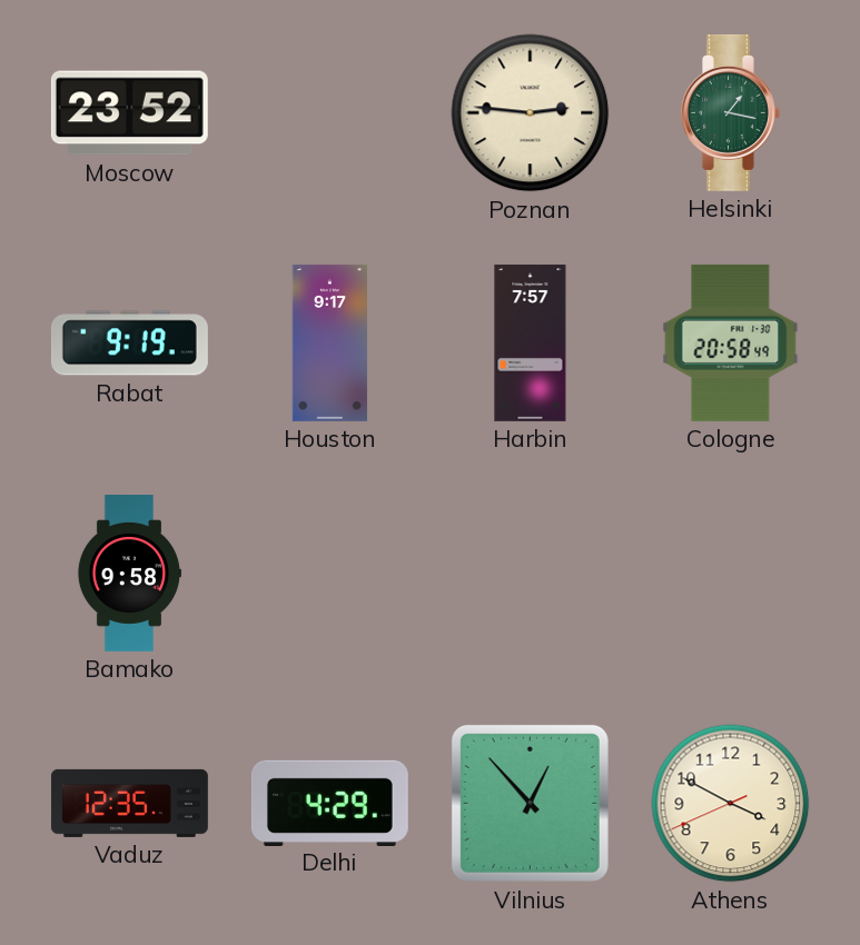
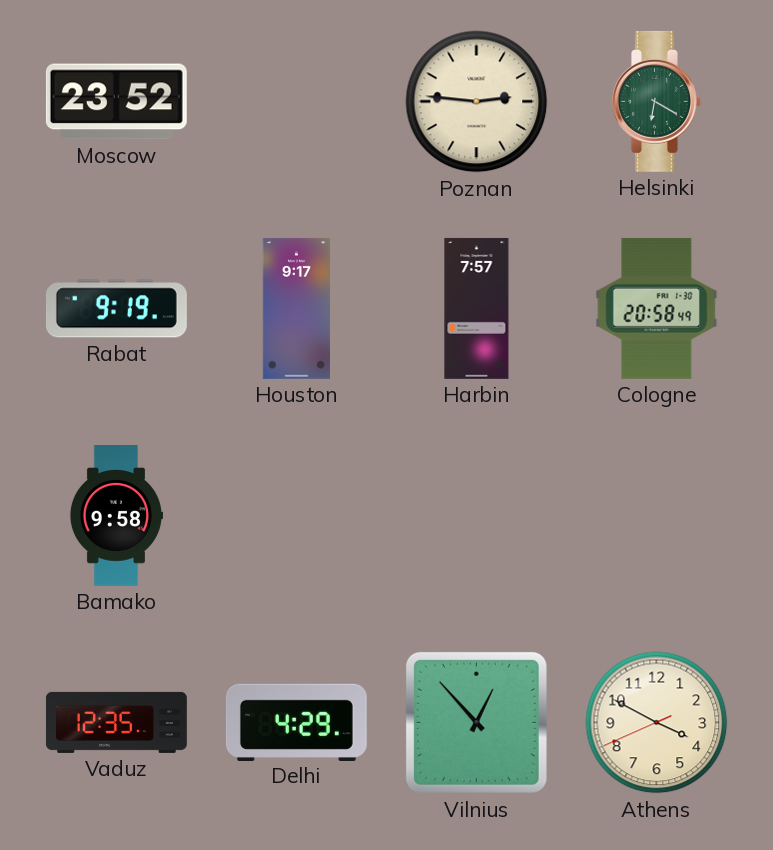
Helsinki: 1:17 -> 6:20
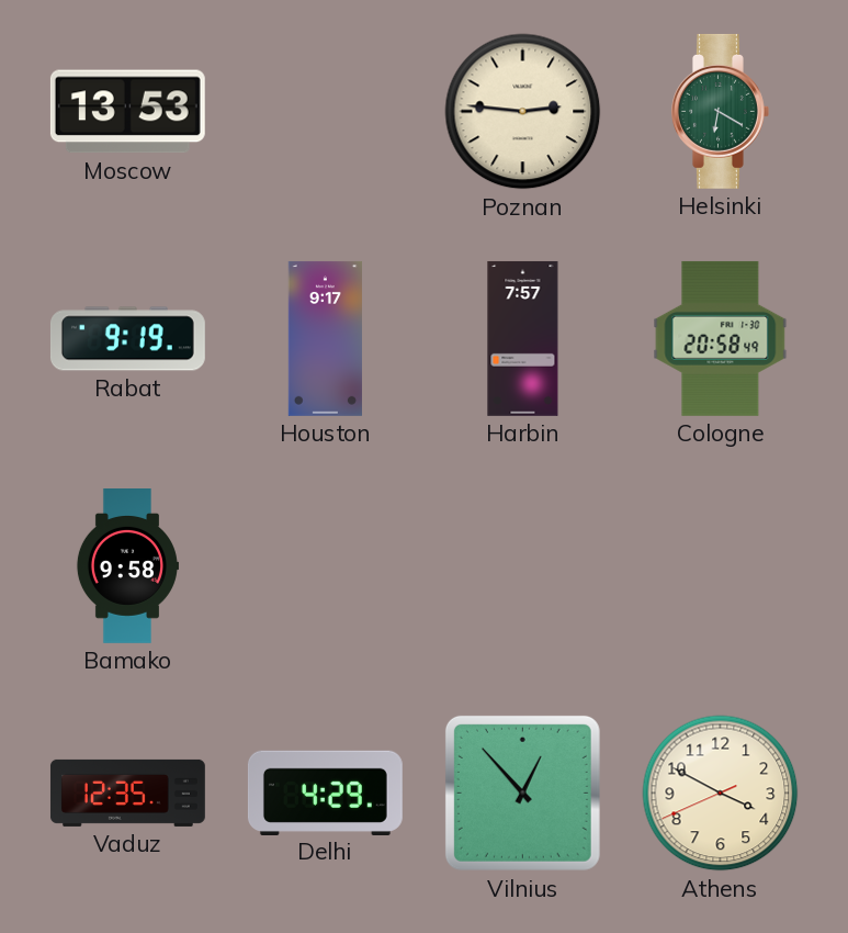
Moscow: 23:52 -> 13:53
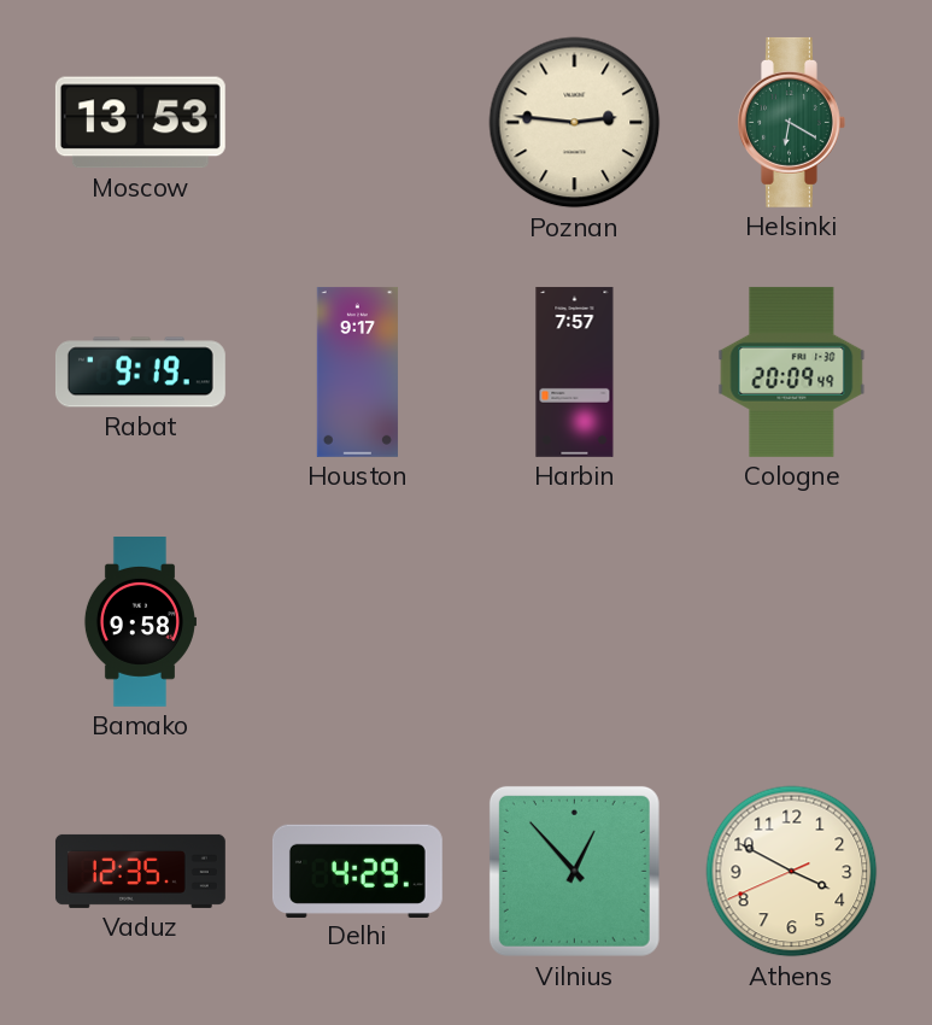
Cologne: 20:58 -> 20:09
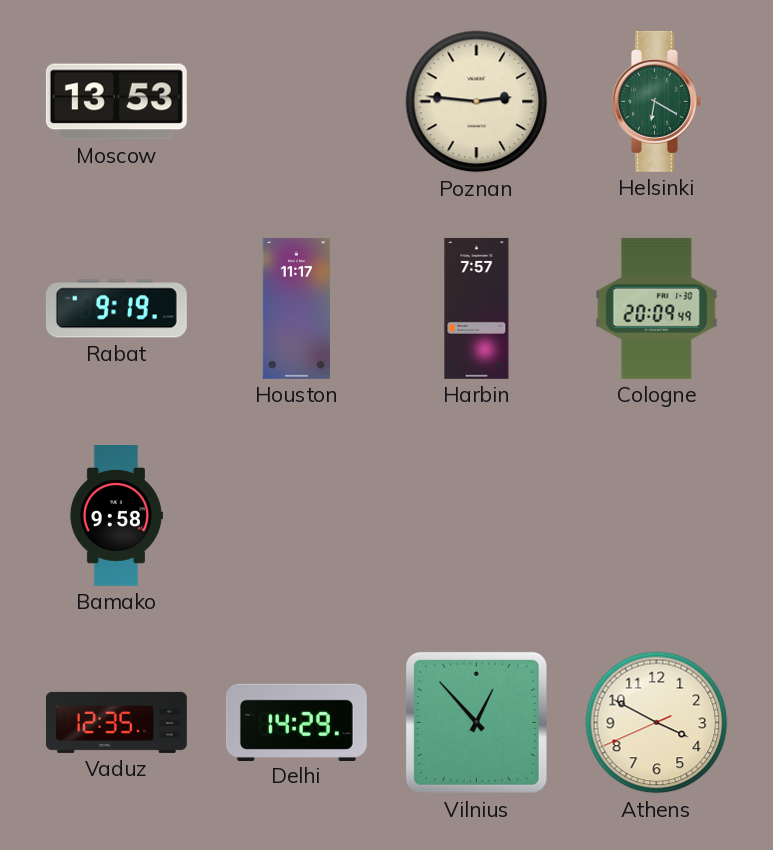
Houston: 9:17 -> 11:17
Delhi: 4:29 -> 14:29
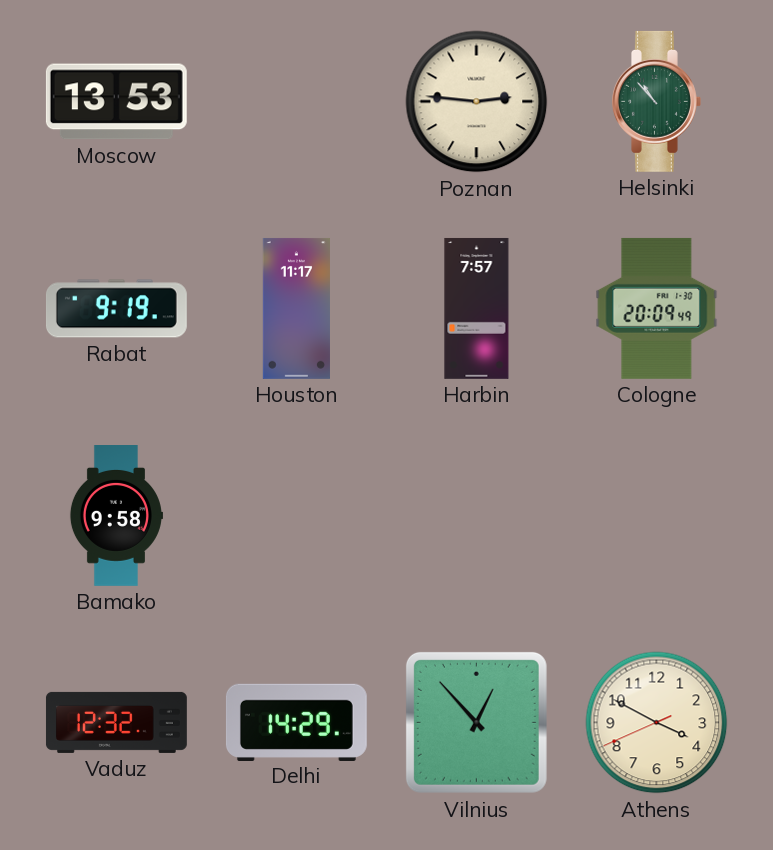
Helsinki: 6:20 -> 10:53
Vaduz: 12:35 -> 12:32
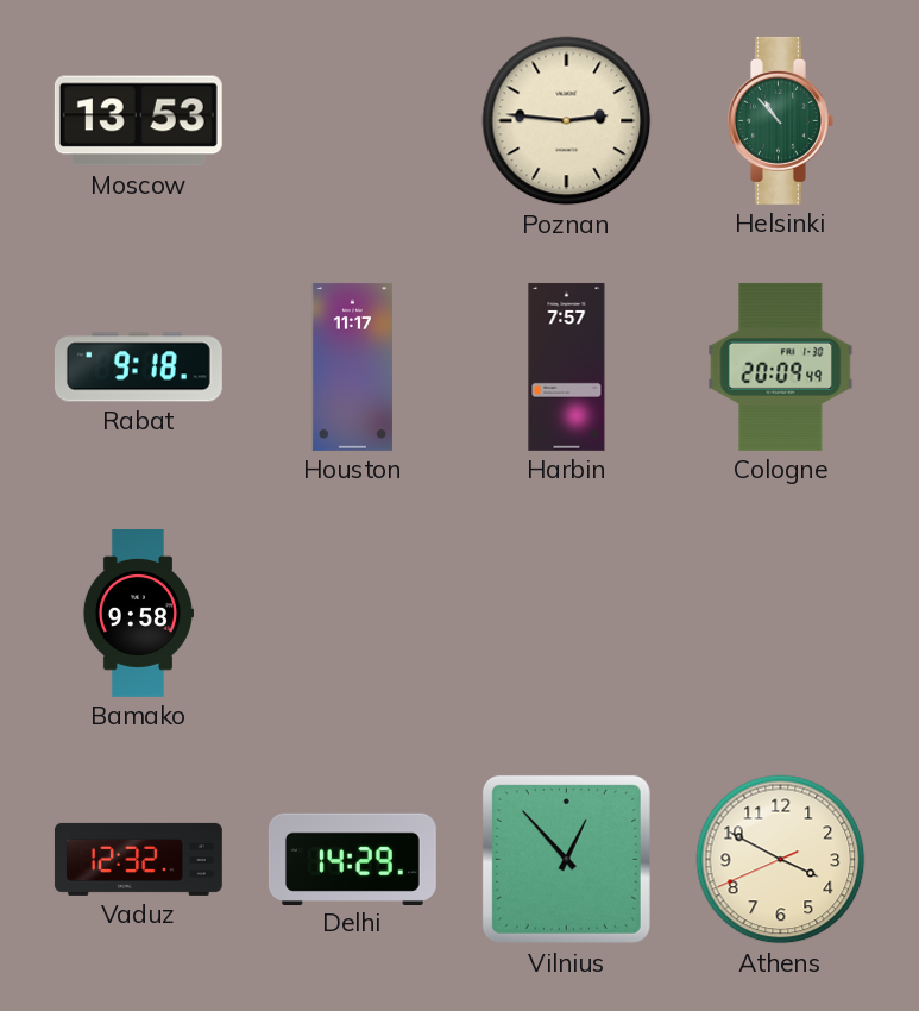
Rabat: 9:19 -> 9:18
